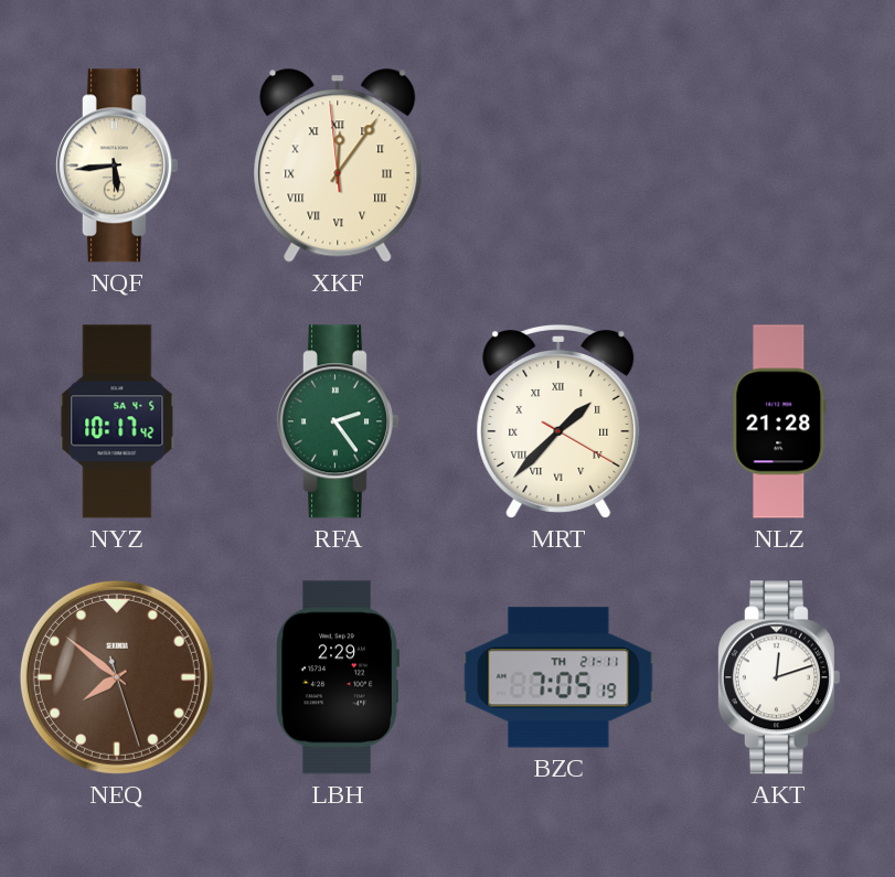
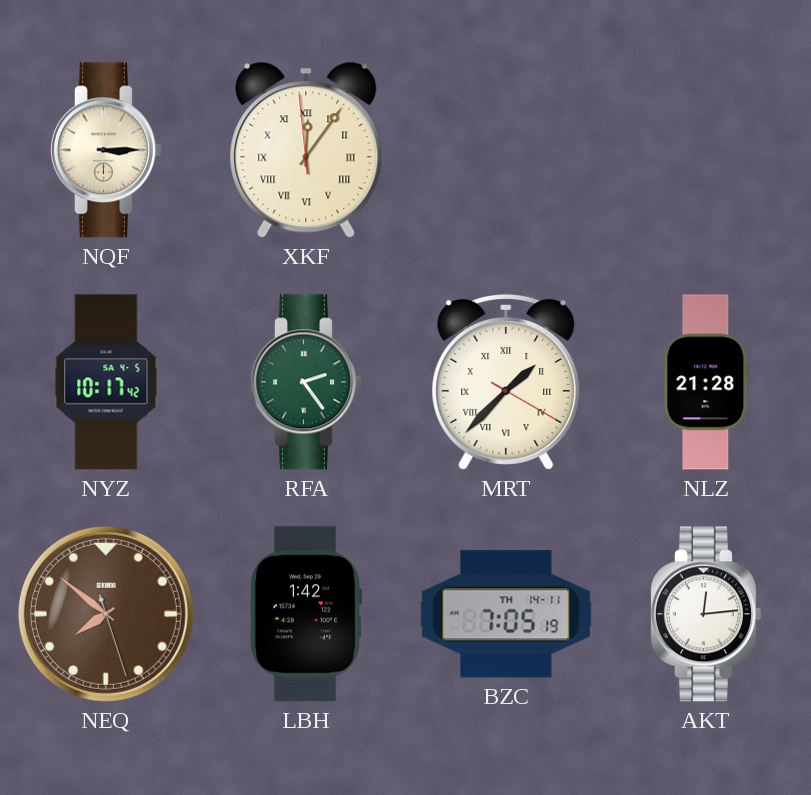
NQF: 5:44 -> 3:15
LBH: 2:29 -> 1:42
BZC date: TH 21-11 -> TH 14-11
AKT: 12:12 -> 12:14
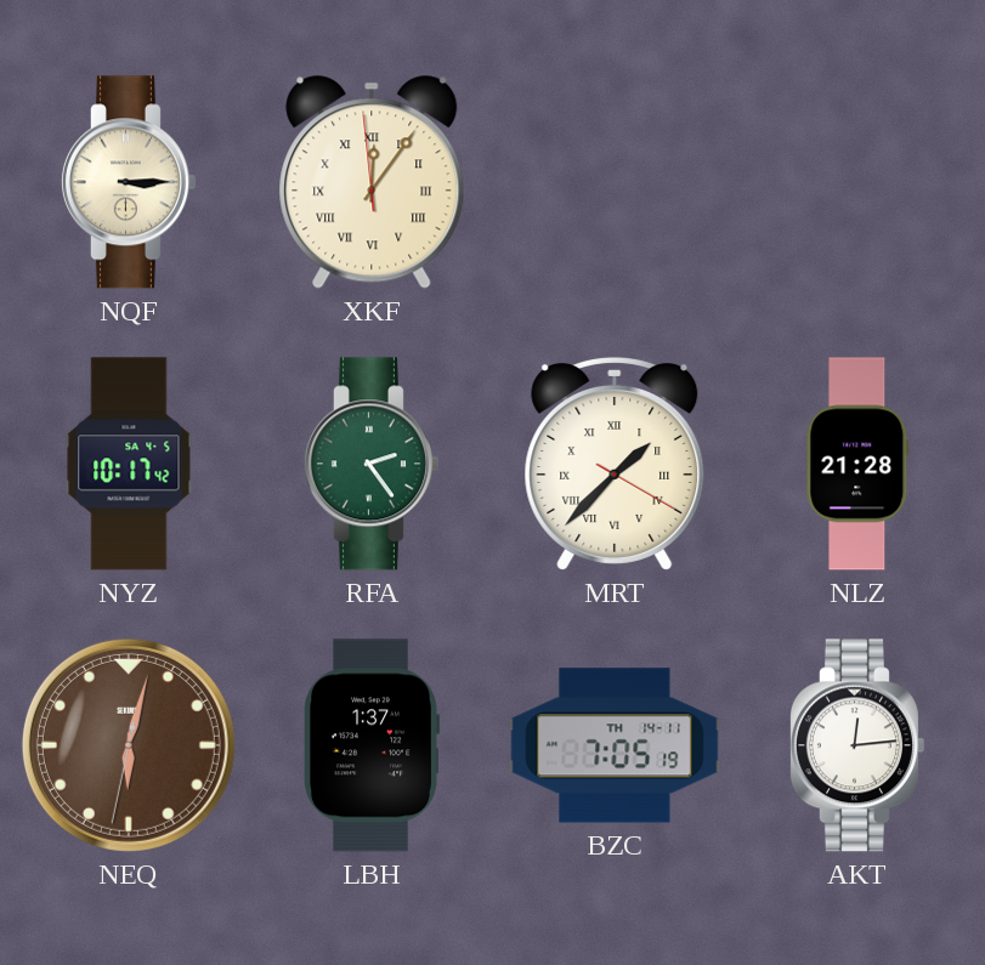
NEQ: 7:51 -> 6:02
LBH: 1:42 -> 1:37
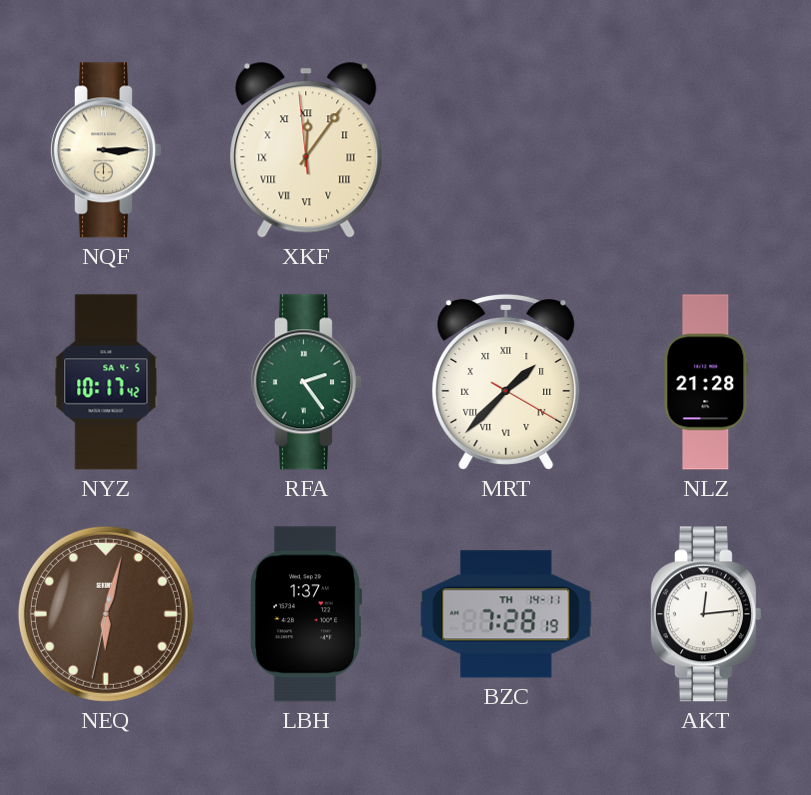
BZC: 7:05 -> 7:28
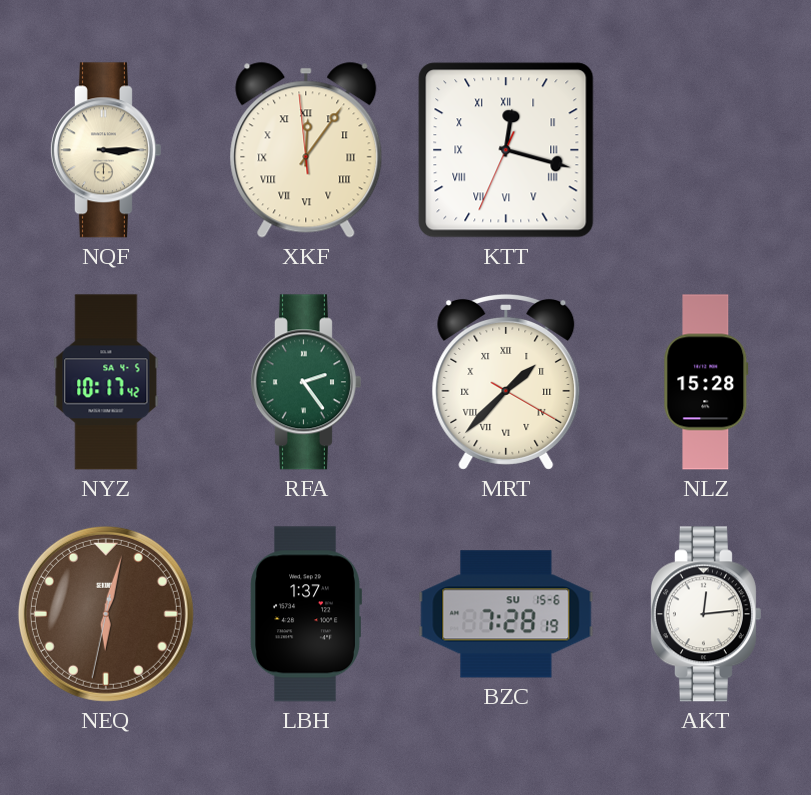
KTT: none -> 12:17
NLZ: 21:28 -> 15:28
BZC date: TH 14-11 -> SU 15-6
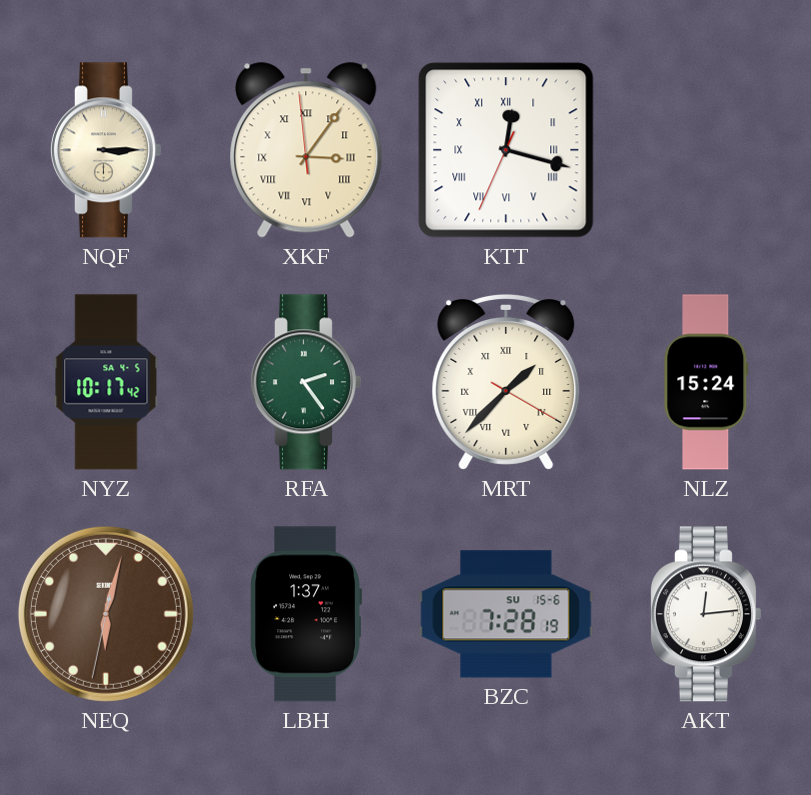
XKF: 12:05 -> 3:05
NLZ: 15:28 -> 15:24
